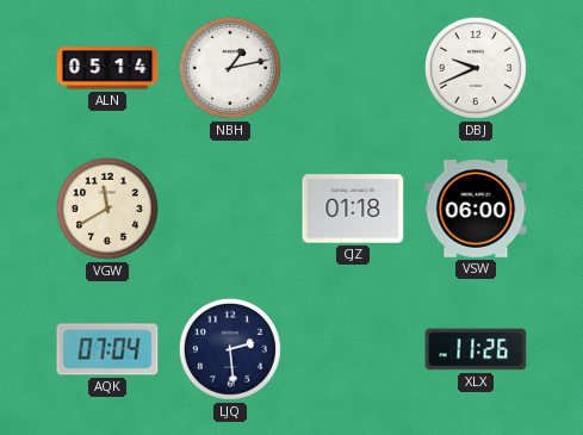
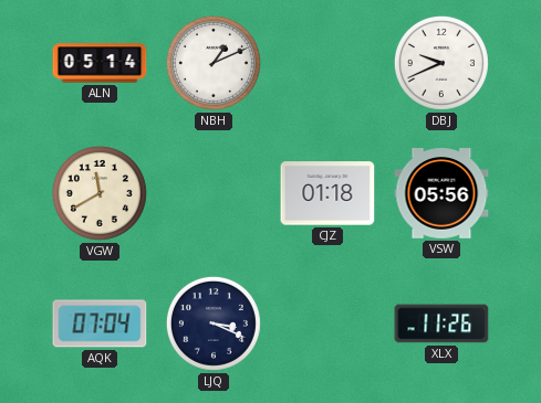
NBH: 1:13 -> 1:11
VSW: 06:00 -> 05:56
LJQ: 2:29 -> 3:19
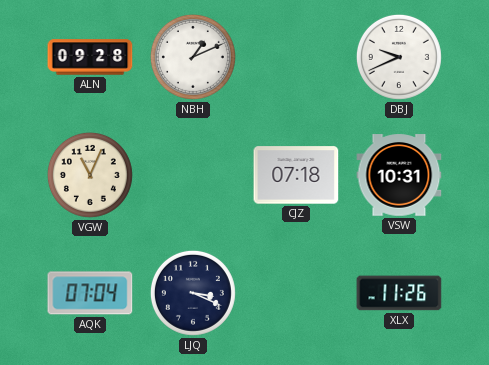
ALN: 05:14 -> 09:28
VGW: 11:40 -> 11:04
CJZ: 01:18 -> 07:18
VSW: 05:56 -> 10:31
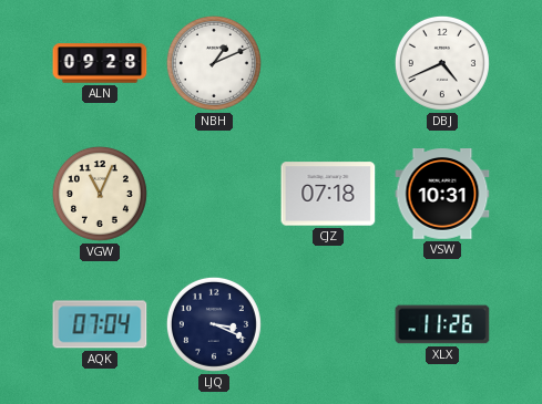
DBJ: 9:41 -> 4:41
